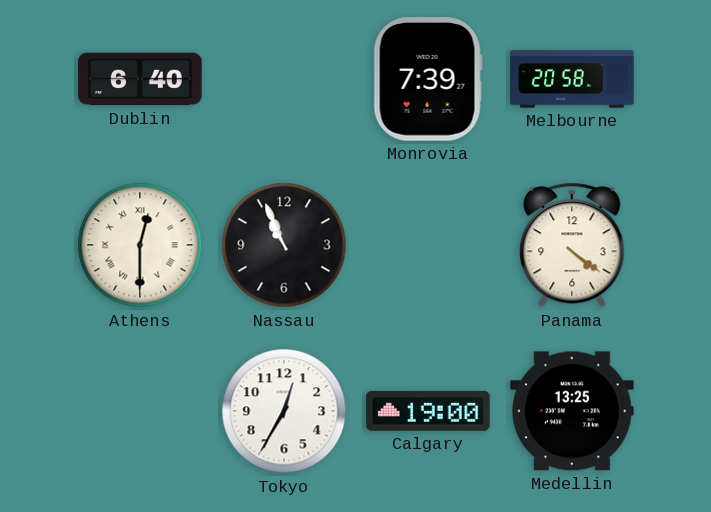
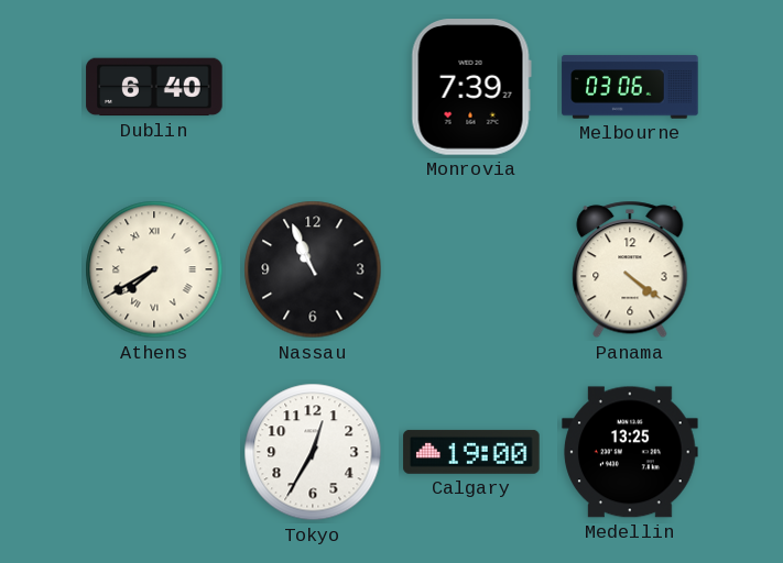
Melbourne: 20:58 -> 03:06
Athens: 12:30 -> 7:40
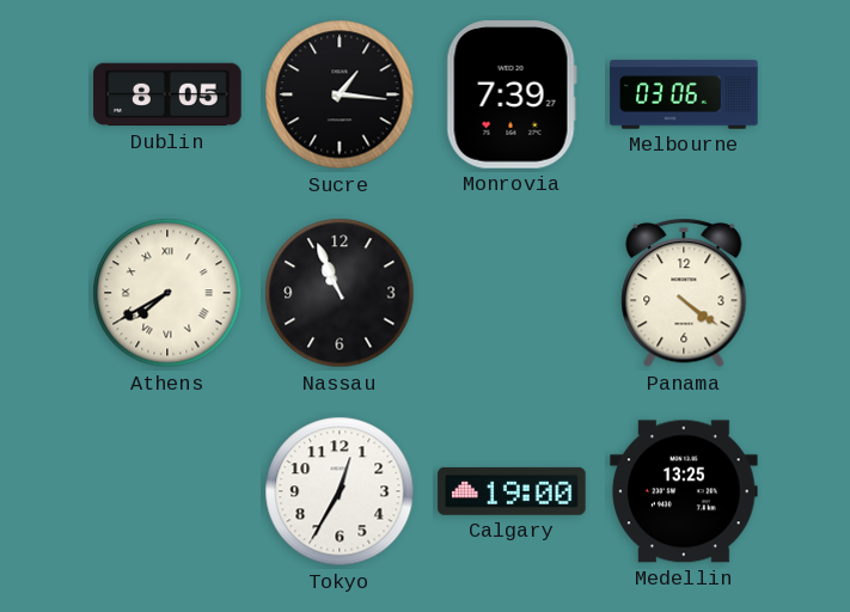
Dublin: 6:40 -> 8:05
Sucre: none -> 1:16
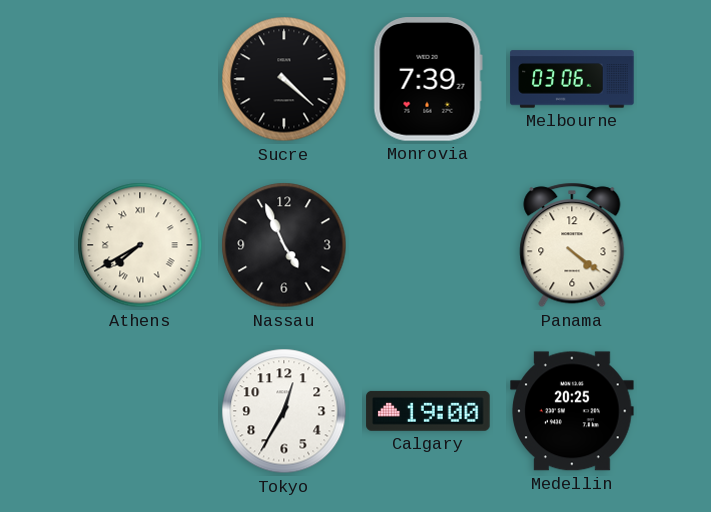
Dublin: 8:05 -> none
Sucre: 1:16 -> 4:22
Nassau: 10:56 -> 4:56
Medellin: 13:25 -> 20:25
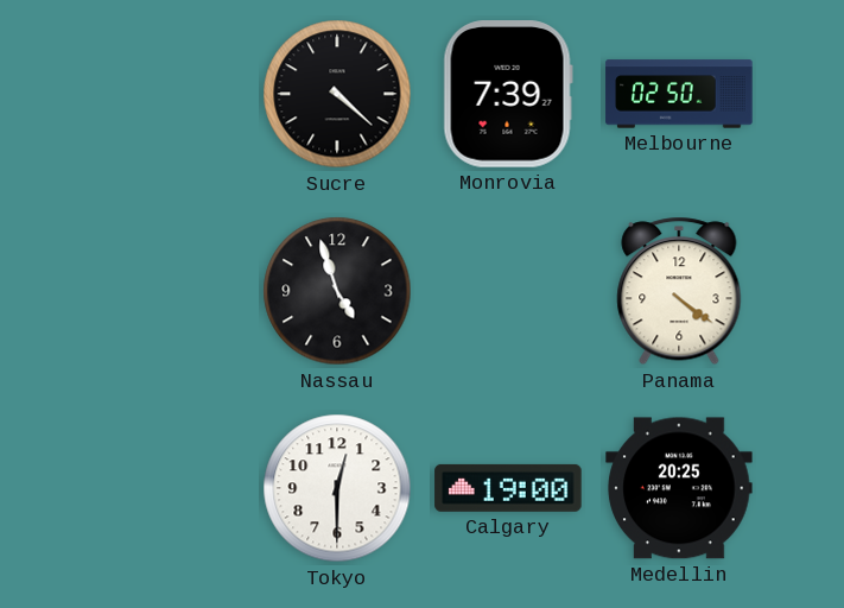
Melbourne: 03:06 -> 02:50
Athens: 7:40 -> none
Nassau: 4:56 -> 4:57
Tokyo: 12:35 -> 12:30
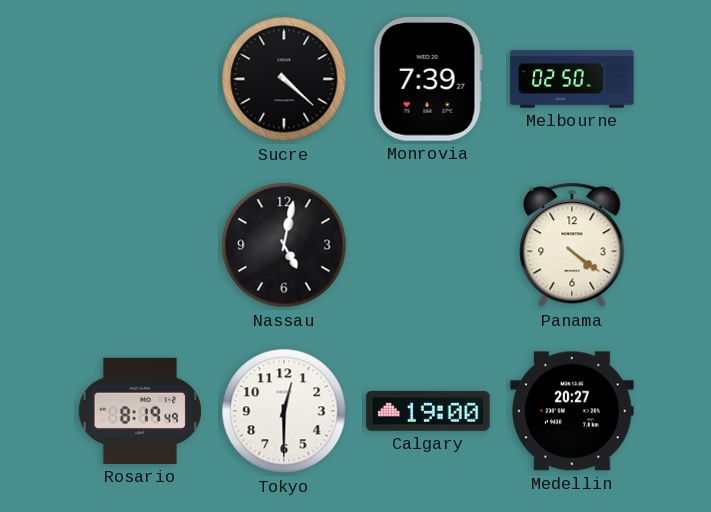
Nassau: 4:57 -> 5:02
Rosario: none -> 8:19
Medellin: 20:25 -> 20:27
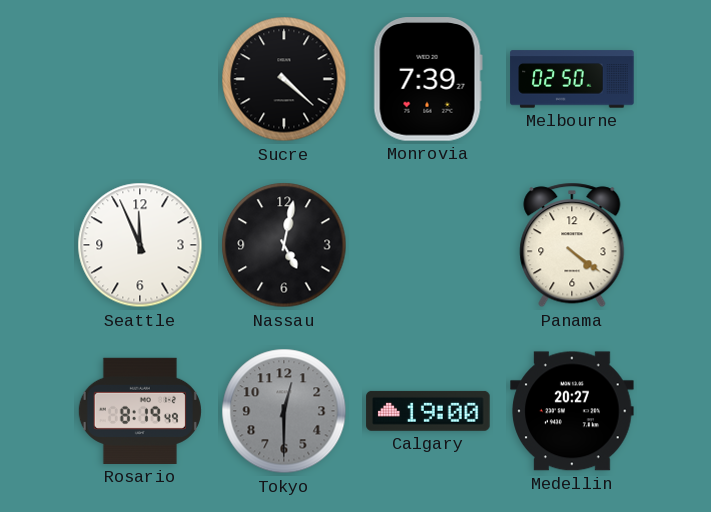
Seattle: none -> 11:56
Tokyo dial: white -> grey
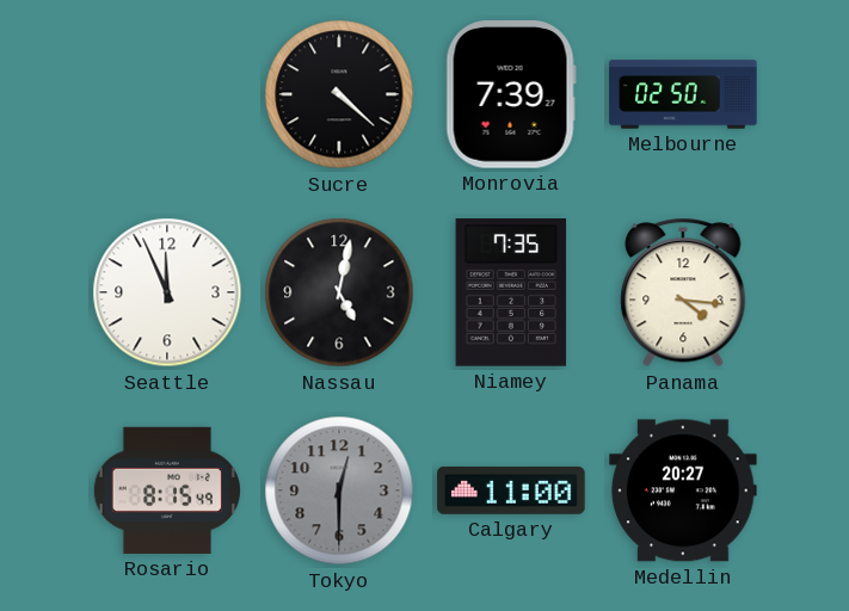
Niamey: none -> 7:35
Panama: 4:21 -> 4:16
Rosario: 8:19 -> 8:15
Calgary: 19:00 -> 11:00
